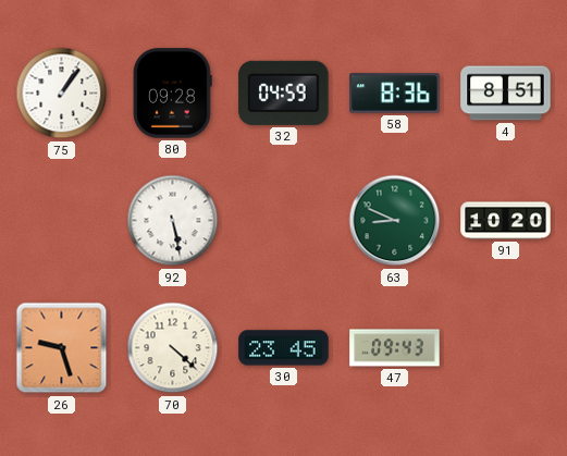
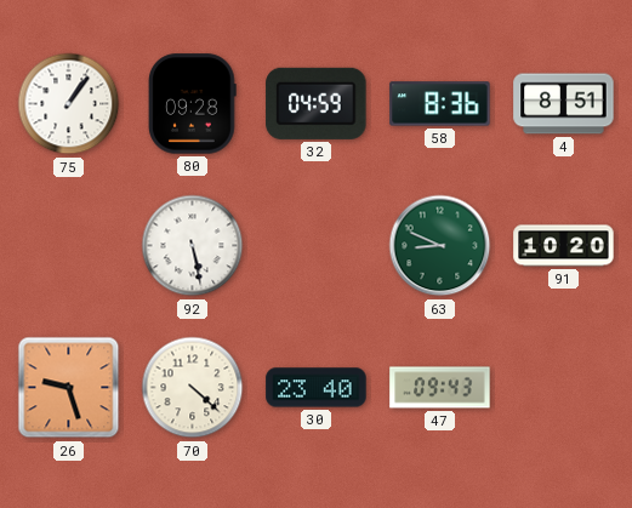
30: 23:45 -> 23:40
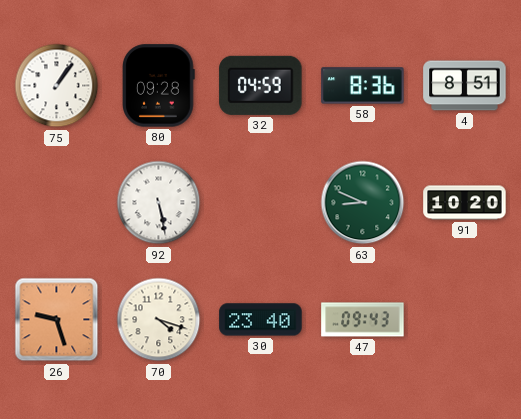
70: 4:22 -> 4:18
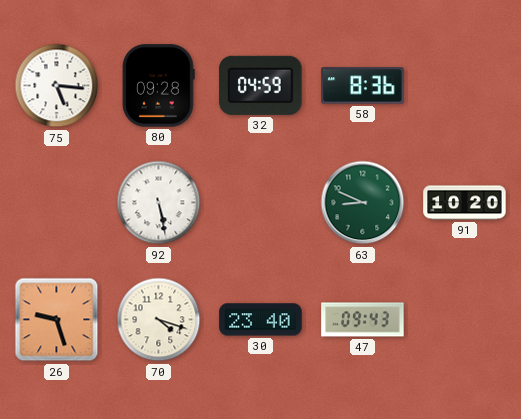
75: 1:06 -> 5:16
4: 8:51 -> none
